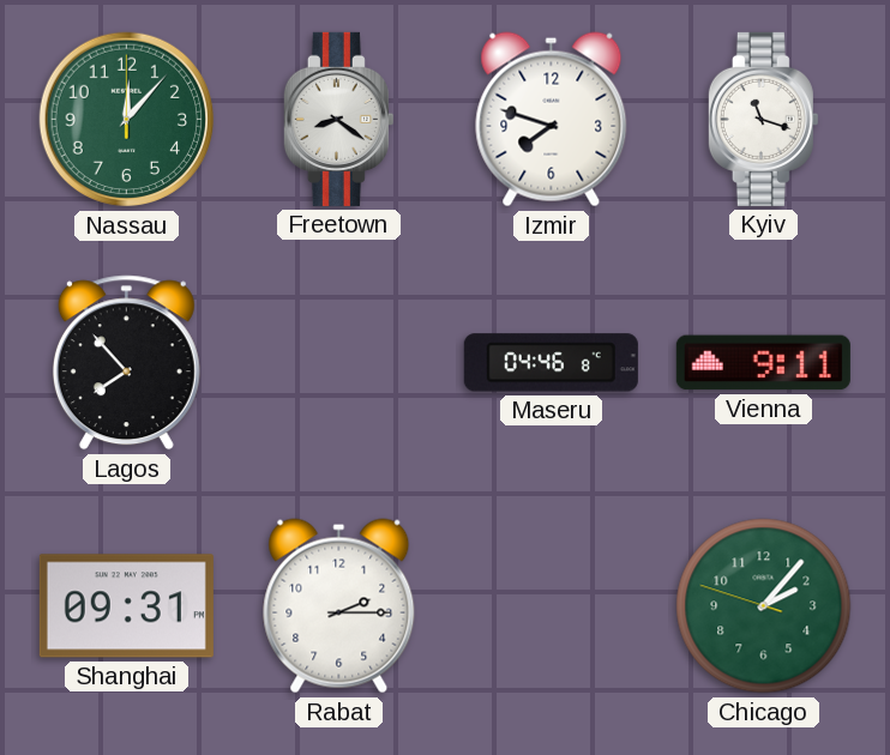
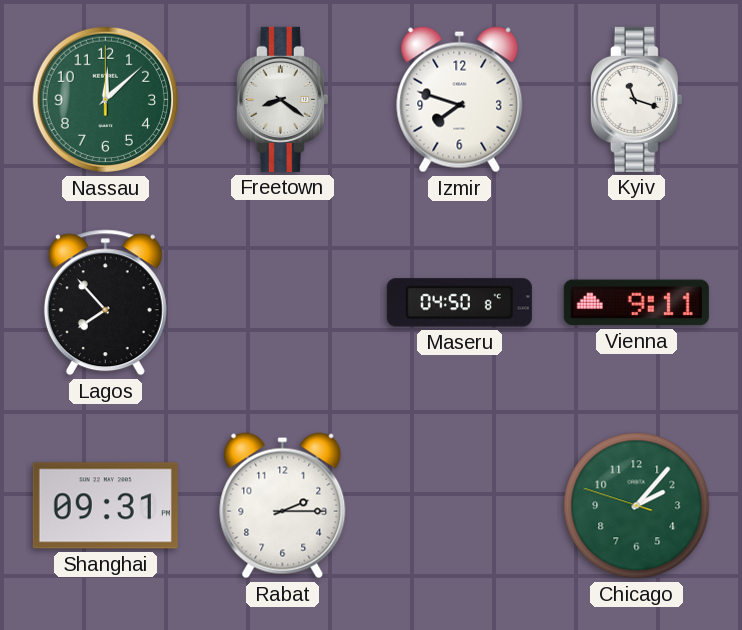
Nassau: 12:07 -> 12:08
Maseru: 04:46 -> 04:50
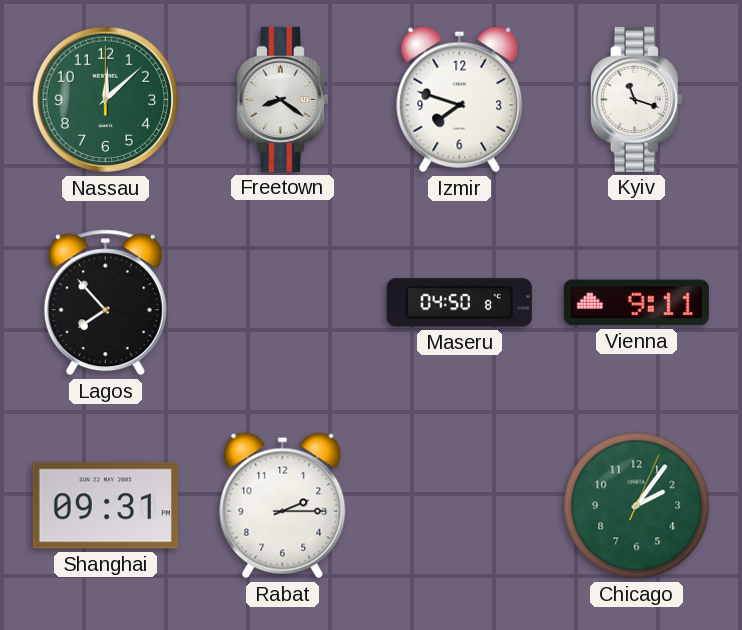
Chicago: 2:06:48 -> 2:06:04
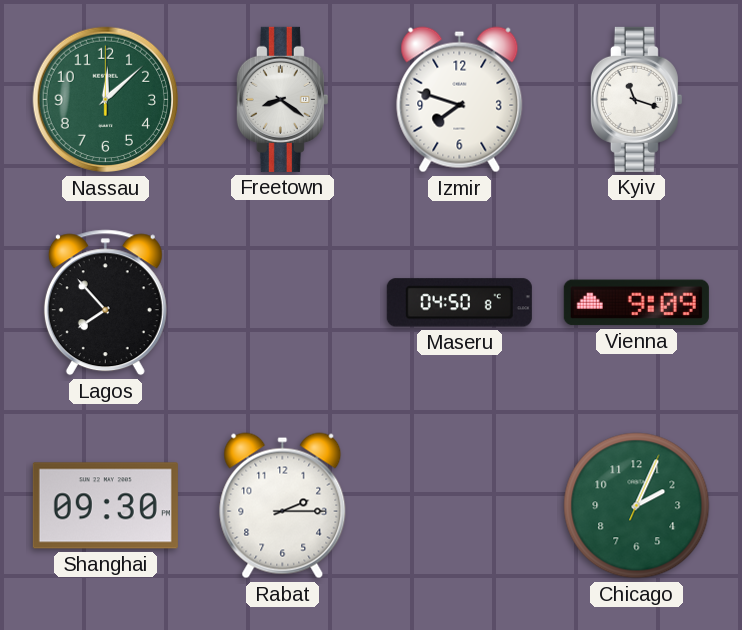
Vienna: 9:11 -> 9:09
Shanghai: 09:31 -> 09:30
Chicago: 2:06 -> 2:04
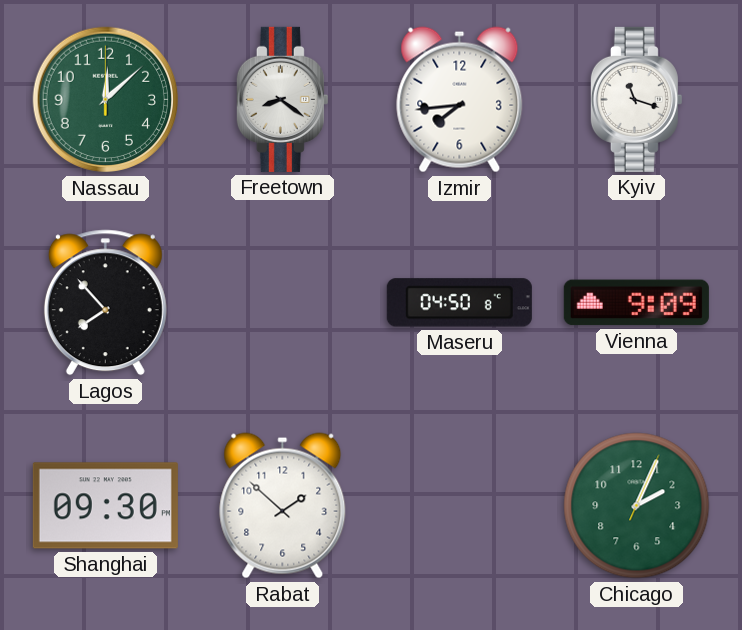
Izmir: 7:48 -> 7:44
Rabat: 2:15 -> 1:52
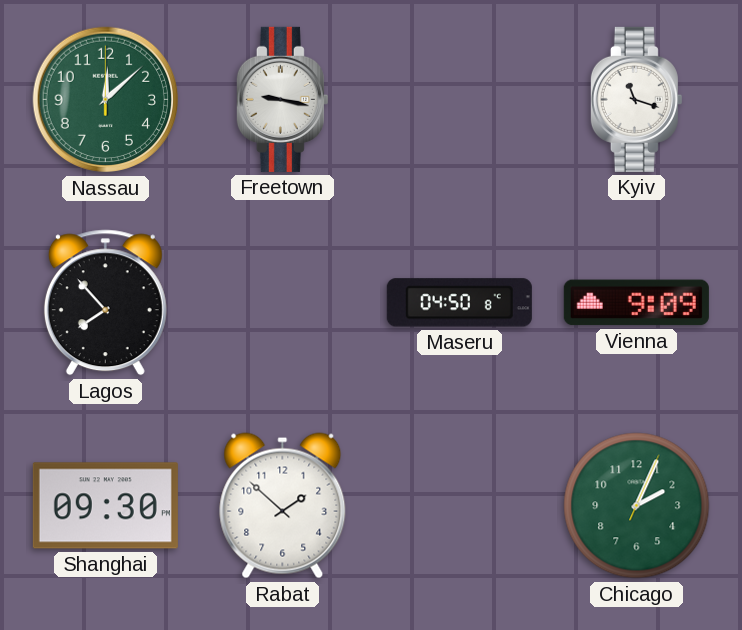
Freetown: 8:21 -> 9:17
Izmir: 7:44 -> none
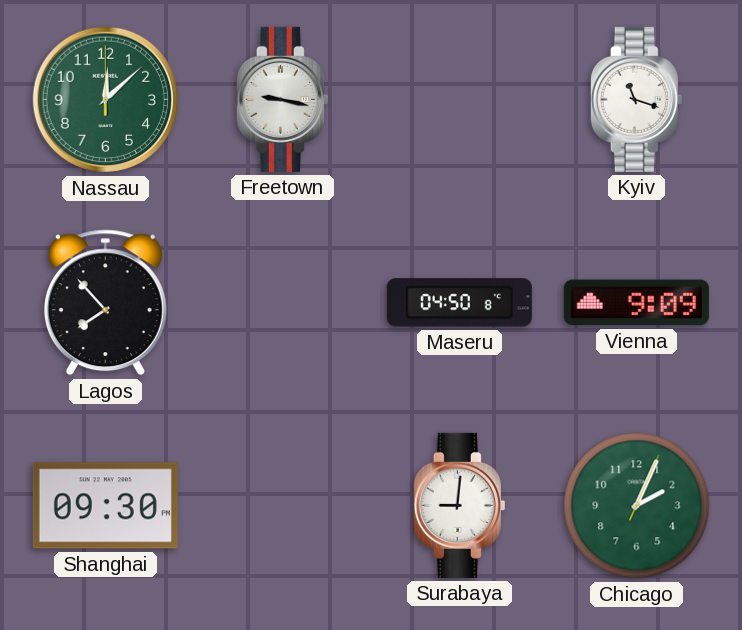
Rabat: 1:52 -> none
Surabaya: none -> 9:01
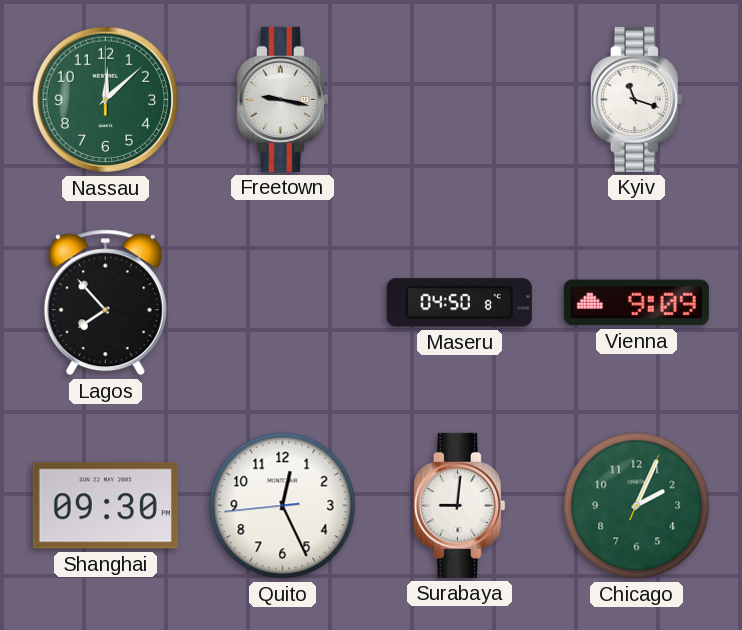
Quito: none -> 12:25
